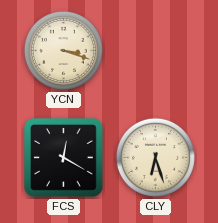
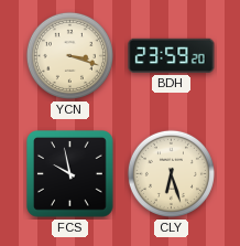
BDH: none -> 23:59
FCS: 12:20 -> 9:58
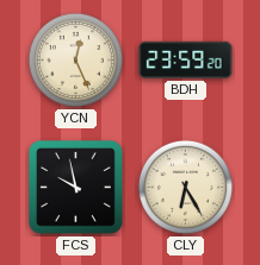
YCN: 3:18 -> 12:26
CLY: 6:27 -> 6:25
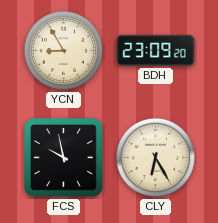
YCN: 12:26 -> 8:55
BDH: 23:59 -> 23:09
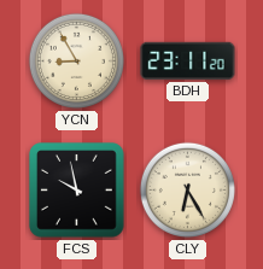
BDH: 23:09 -> 23:11
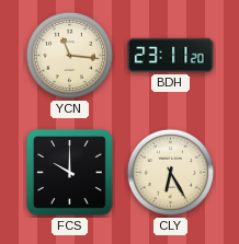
YCN: 8:55 -> 11:16
FCS: 9:58 -> 10:00
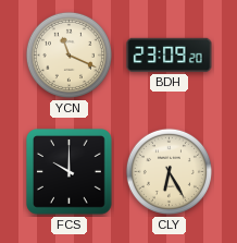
YCN: 11:16 -> 11:19
BDH: 23:11 -> 23:09
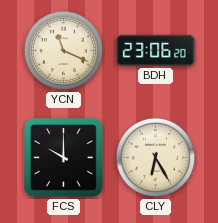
BDH: 23:09 -> 23:06
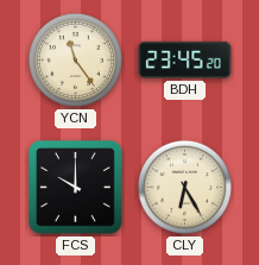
YCN: 11:19 -> 11:24
BDH: 23:06 -> 23:45
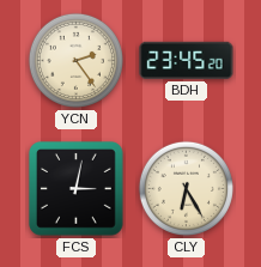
YCN: 11:24 -> 2:24
FCS: 10:00 -> 3:02
